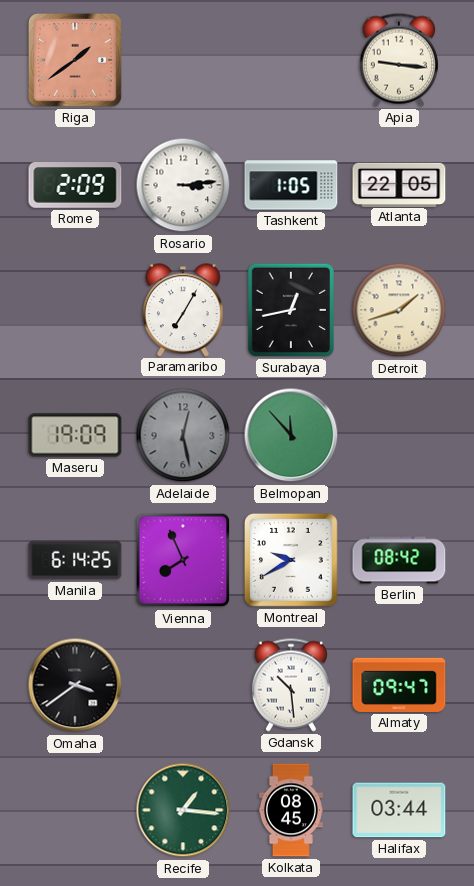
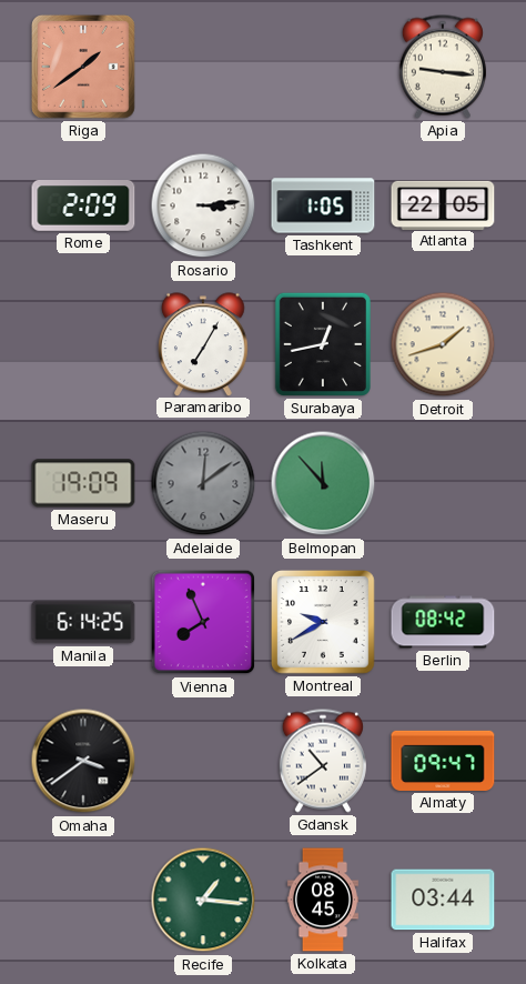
Adelaide: 12:28 -> 12:09
Gdansk: 10:29 -> 10:39
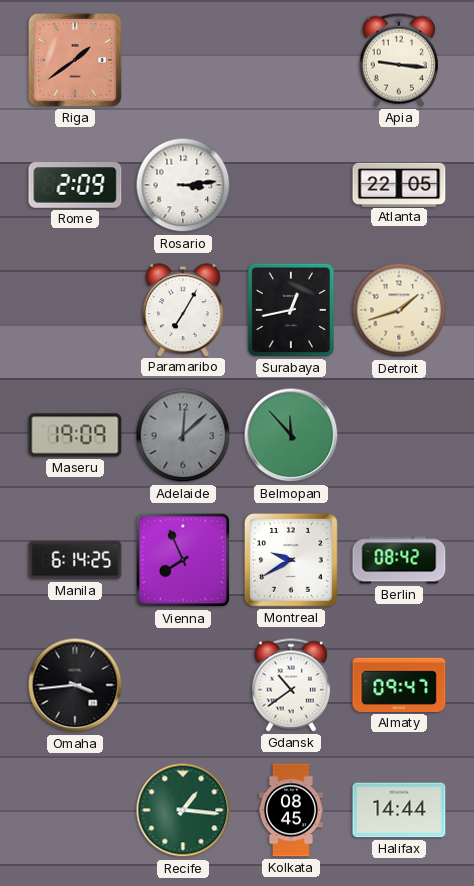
Tashkent: 1:05 -> none
Adelaide: 12:09 -> 12:08
Omaha: 3:39 -> 3:44
Halifax: 03:44 -> 14:44
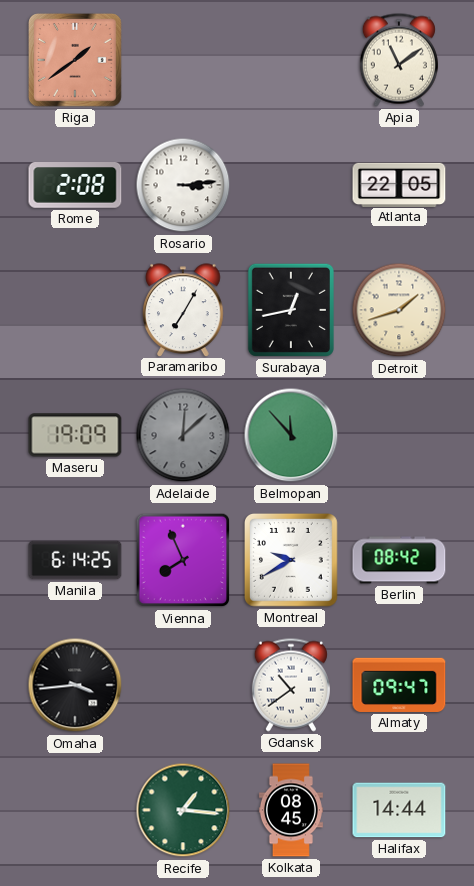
Apia: 9:16 -> 11:09
Rome: 2:09 -> 2:08
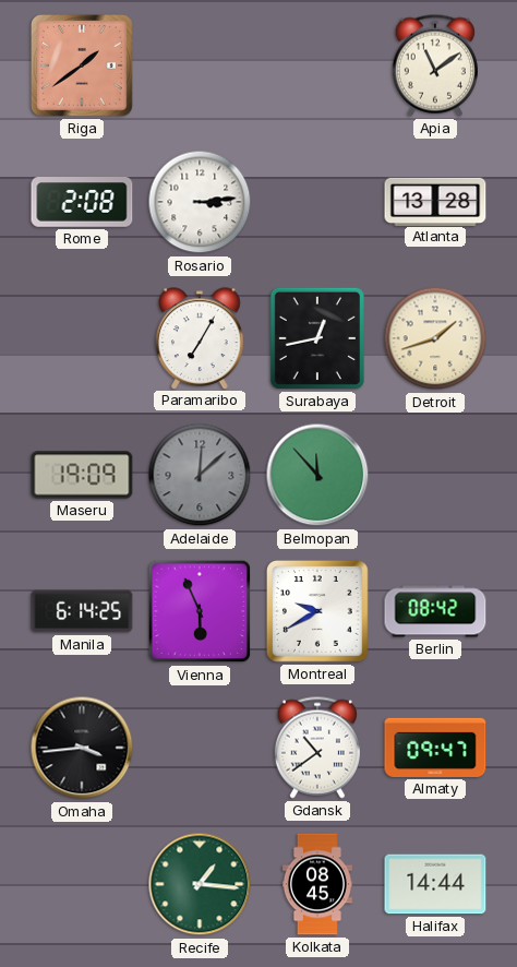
Atlanta: 22:05 -> 13:28
Vienna: 7:56 -> 5:56
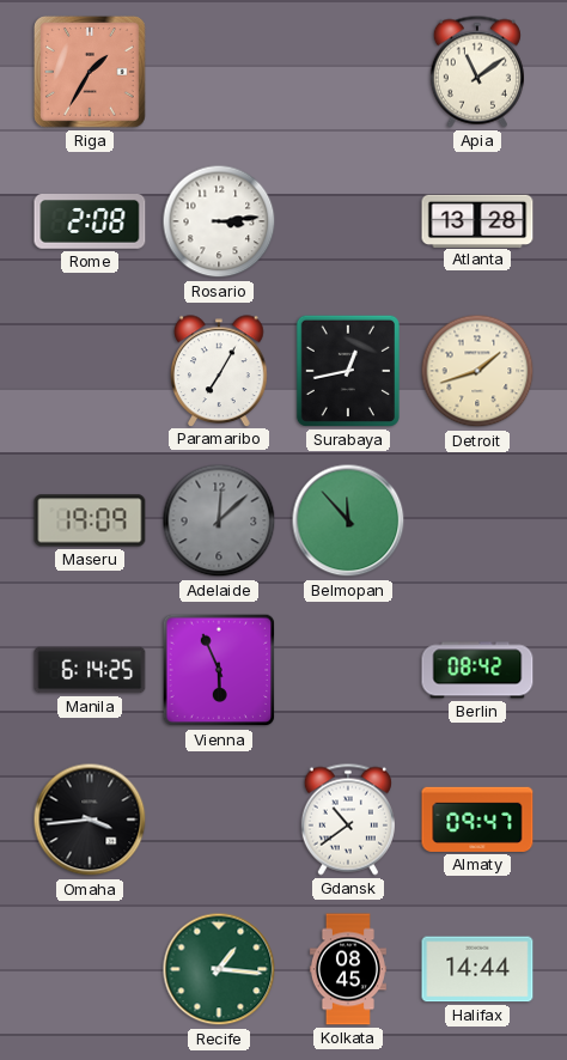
Riga: 1:39 -> 1:35
Montreal: 9:40 -> none
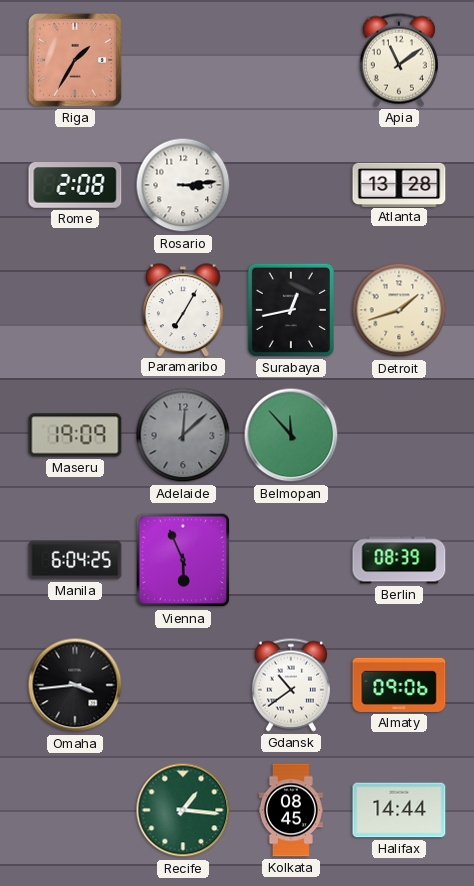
Manila: 6:14 -> 6:04
Berlin: 08:42 -> 08:39
Almaty: 09:47 -> 09:06
